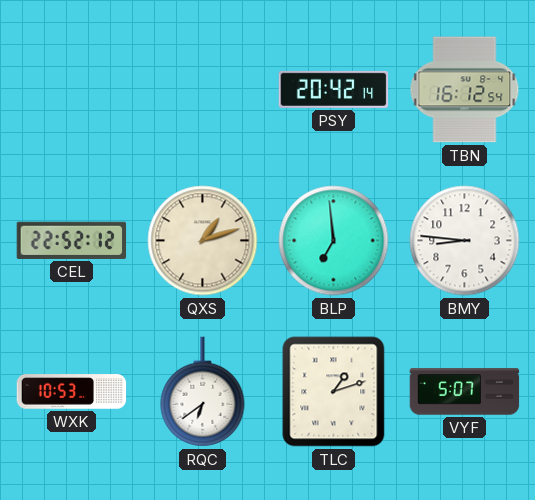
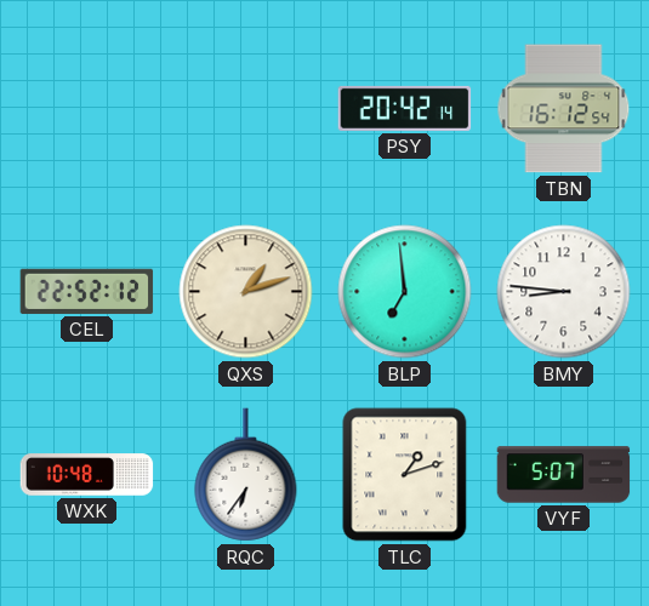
WXK: 10:53 -> 10:48
RQC: 6:39 -> 6:36
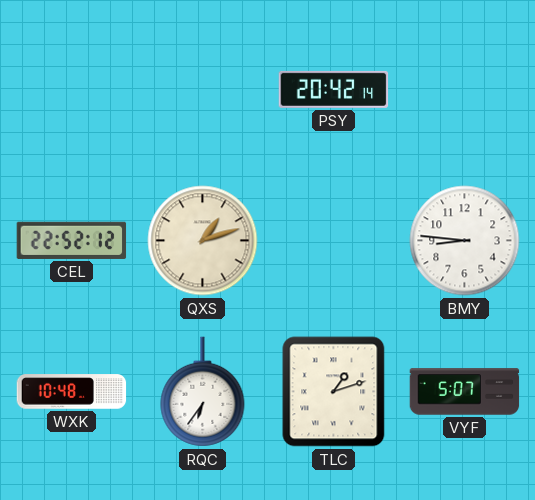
TBN: 16:12 -> none
BLP: 6:59 -> none
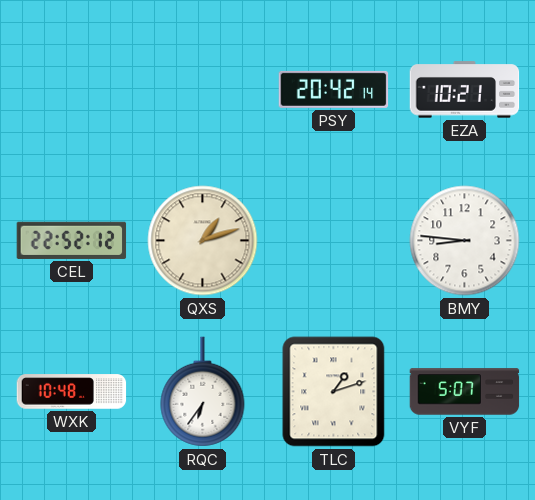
EZA: none -> 10:21
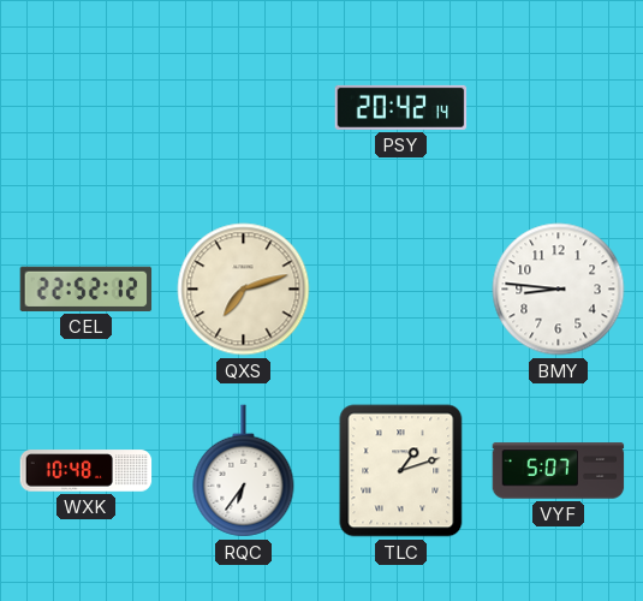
EZA: 10:21 -> none
QXS: 1:12 -> 7:12
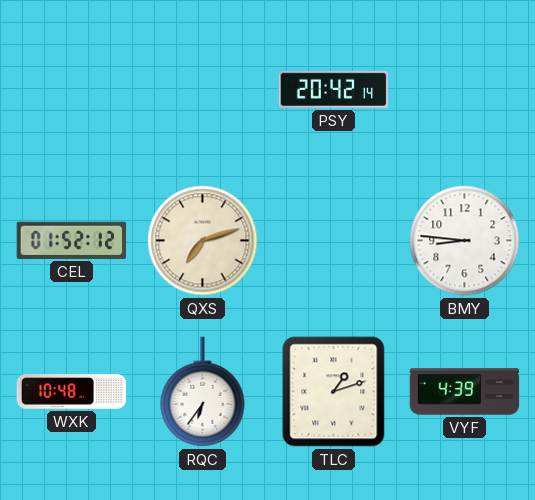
CEL: 22:52 -> 01:52
VYF: 5:07 -> 4:39
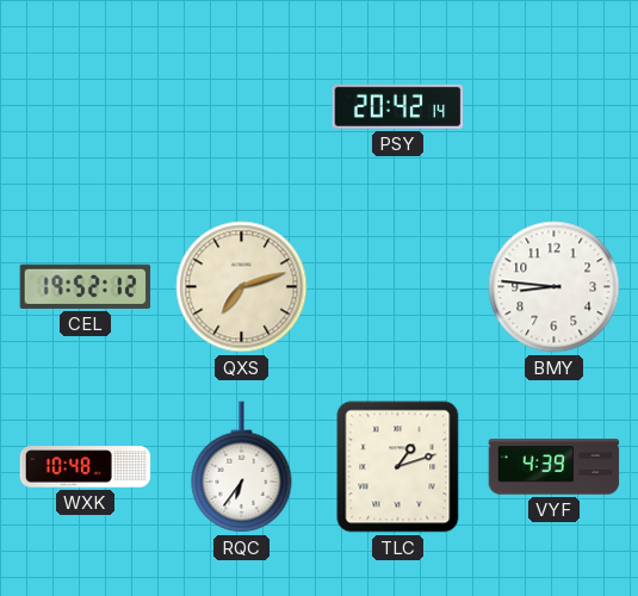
CEL: 01:52 -> 19:52
